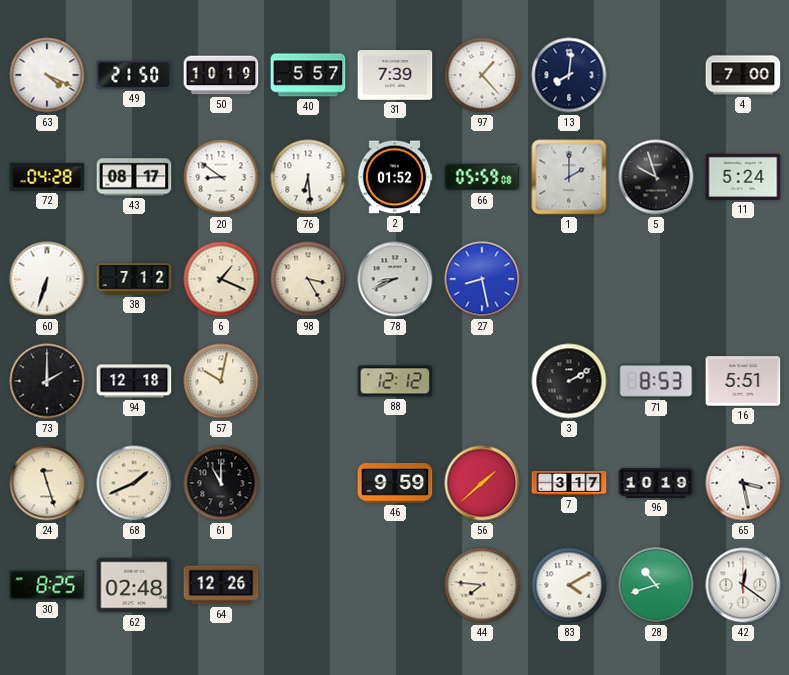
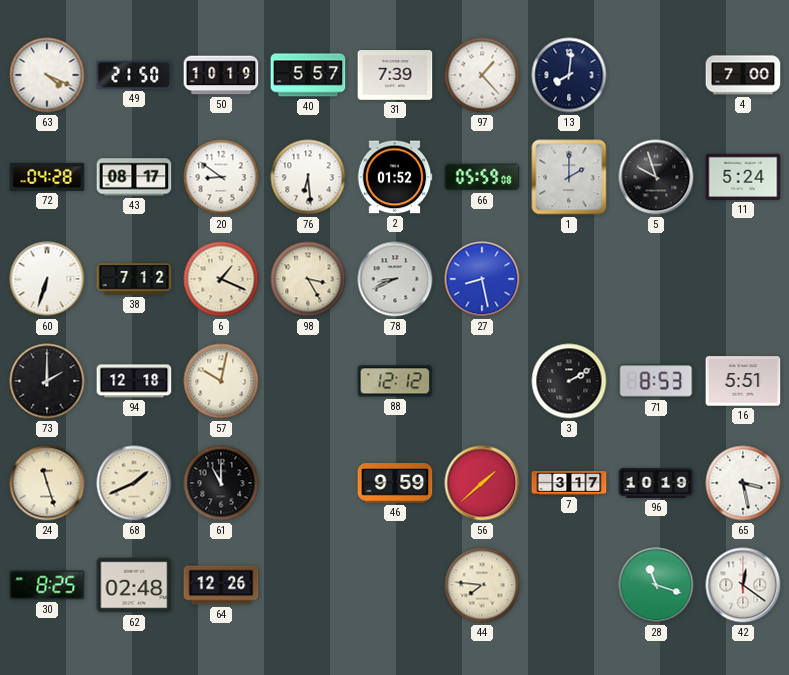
83: 4:10 -> none
28: 10:42 -> 11:18
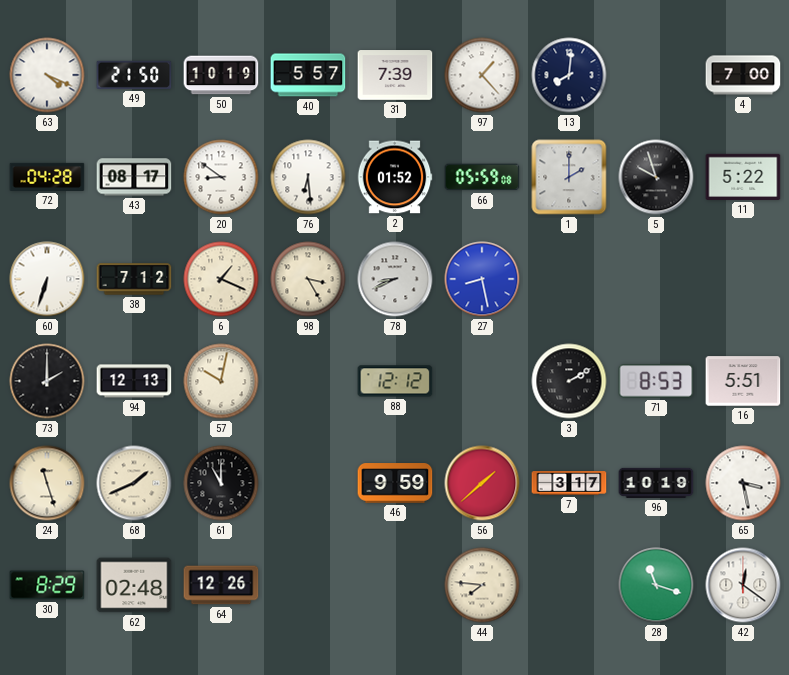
11: 5:24 -> 5:22
94: 12:18 -> 12:13
30: 8:25 -> 8:29
